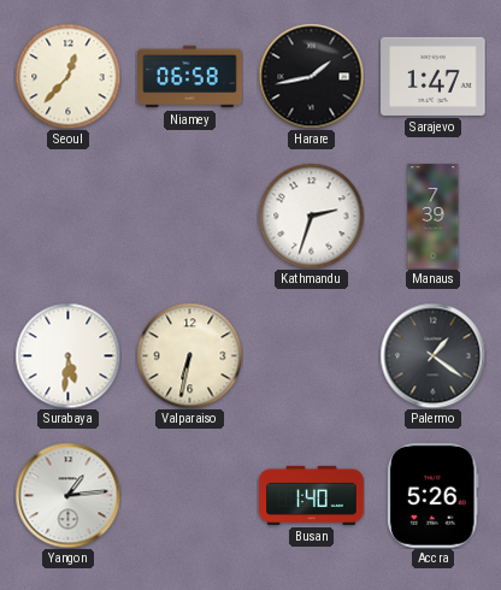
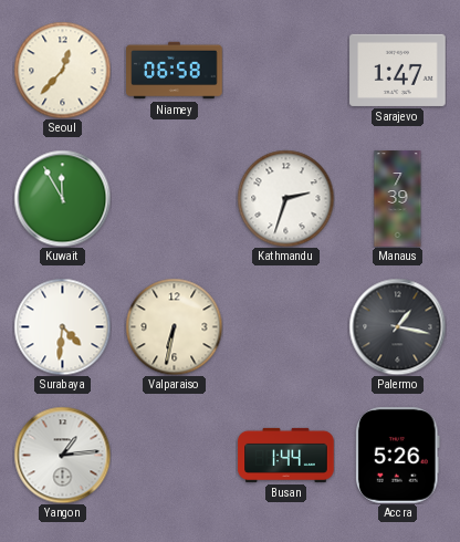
Harare: 1:43 -> none
Kuwait: none -> 11:55
Surabaya: 5:31 -> 4:31
Palermo: 1:21 -> 1:17
Busan: 1:40 -> 1:44
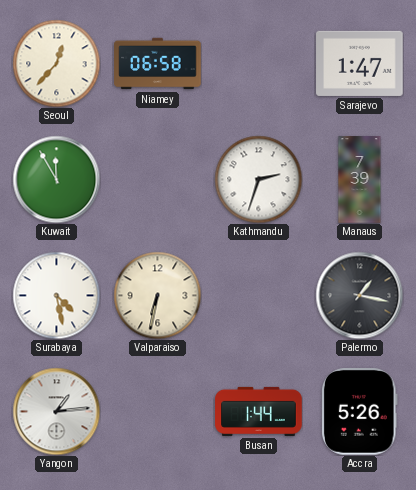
Surabaya: 4:31 -> 4:28
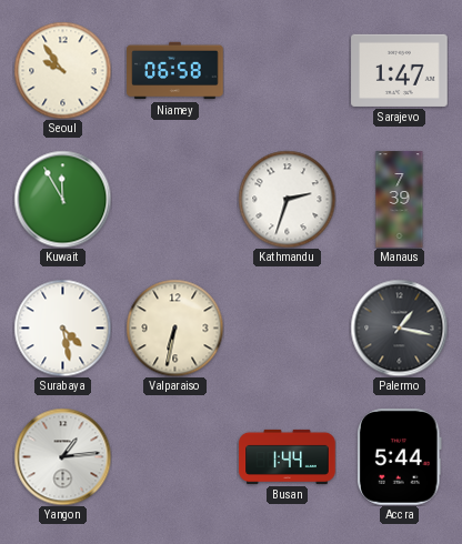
Seoul: 12:37 -> 9:54
Accra: 5:26 -> 5:44
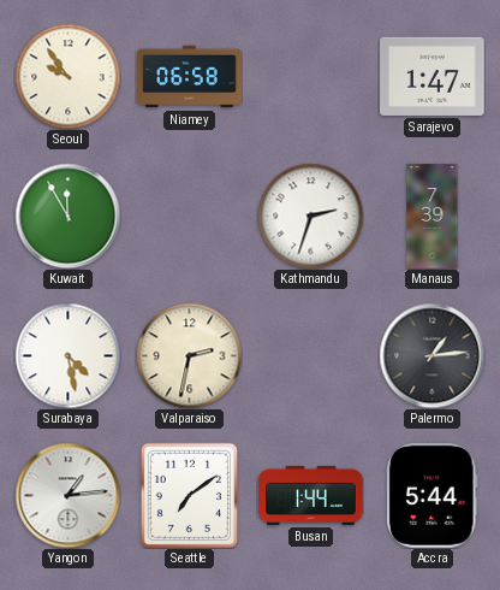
Valparaiso: 6:32 -> 2:32
Palermo: 1:17 -> 1:14
Seattle: none -> 7:09
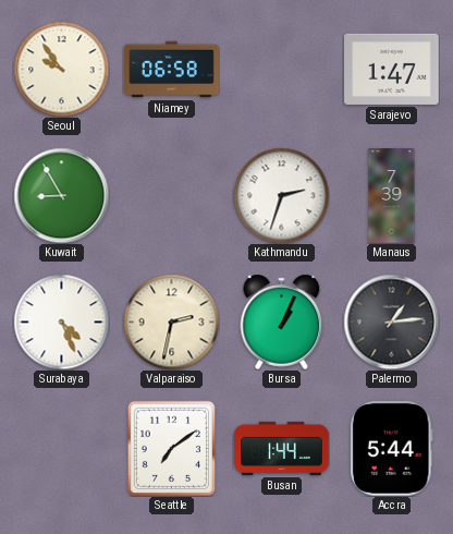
Kuwait: 11:55 -> 8:55
Surabaya: 4:28 -> 4:26
Bursa: none -> 1:04
Yangon: 1:14 -> none
